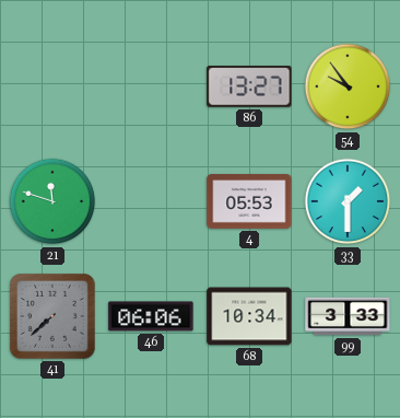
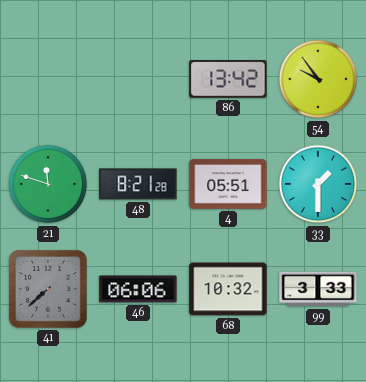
86: 13:27 -> 13:42
48: none -> 8:21
4: 05:53 -> 05:51
68: 10:34 -> 10:32
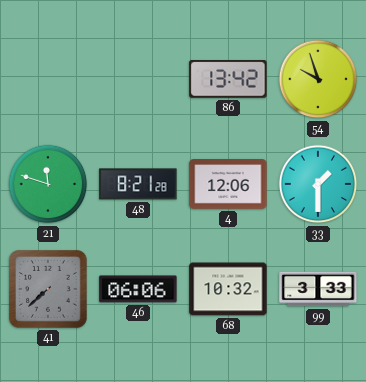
54: 9:54 -> 9:57
4: 05:51 -> 12:06
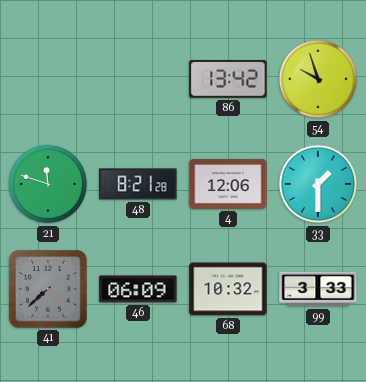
46: 06:06 -> 06:09
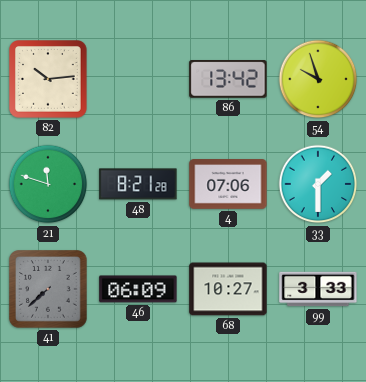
82: none -> 10:14
4: 12:06 -> 07:06
68: 10:32 -> 10:27
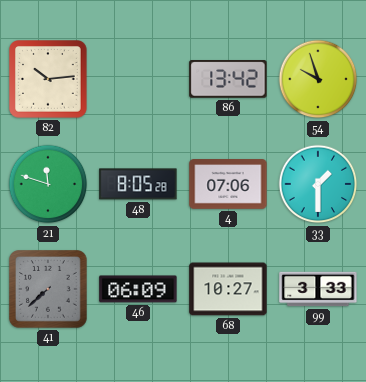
48: 8:21 -> 8:05
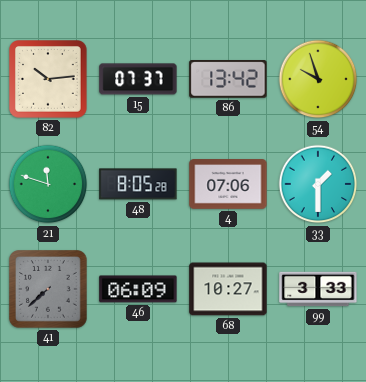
15: none -> 07:37
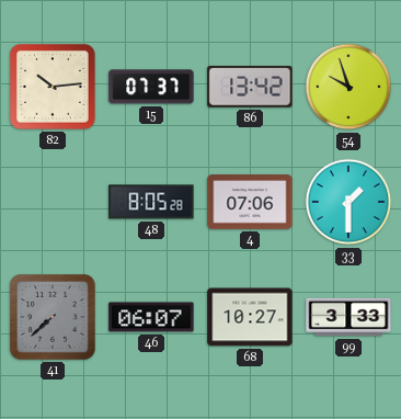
21: 11:48 -> none
46: 06:09 -> 06:07
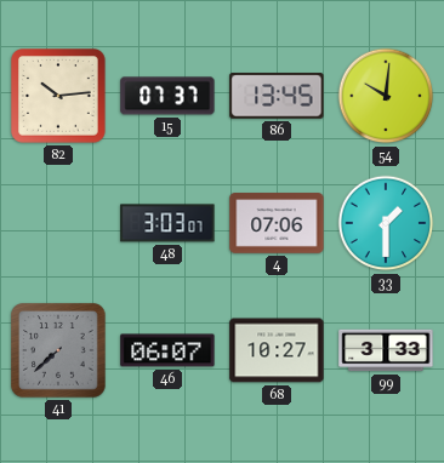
86: 13:42 -> 13:45
54: 9:57 -> 10:01
48: 8:05 -> 3:03
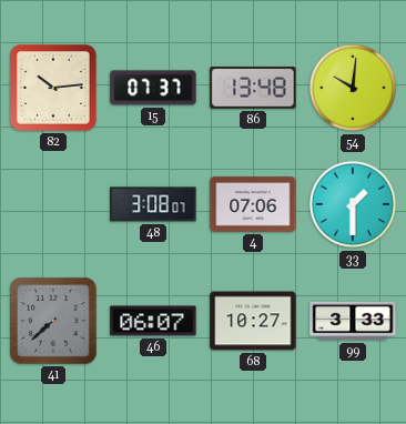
86: 13:45 -> 13:48
48: 3:03 -> 3:08
